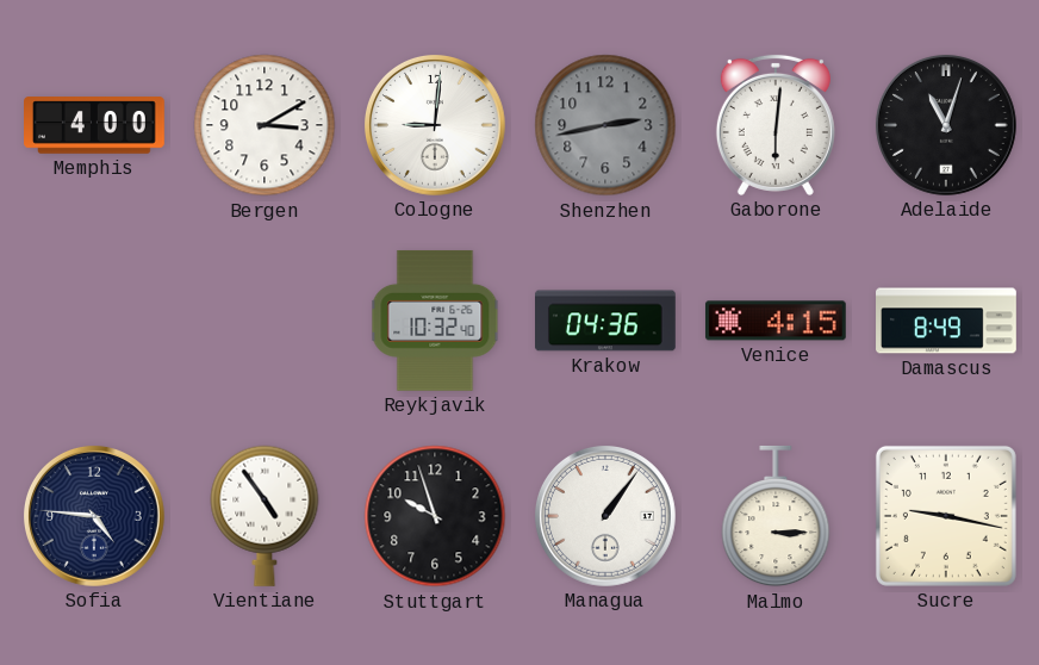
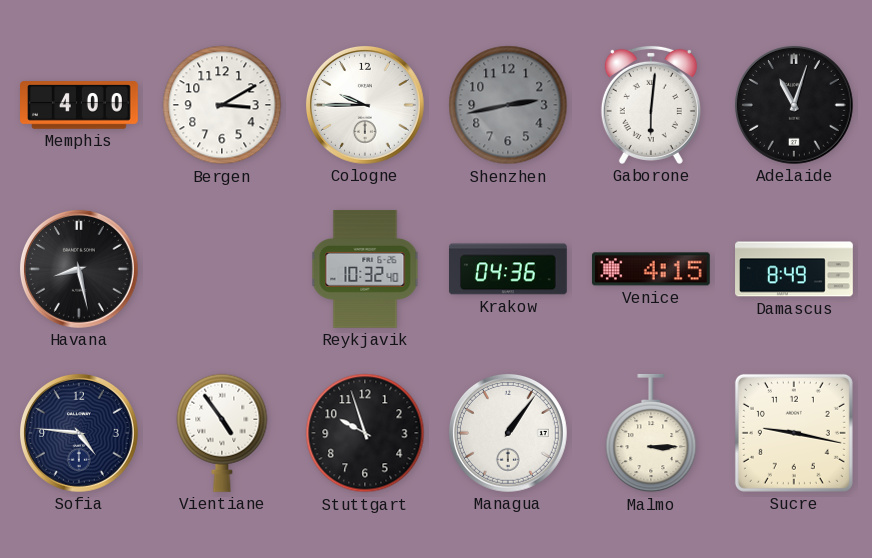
Cologne: 9:01 -> 9:45
Havana: none -> 8:28
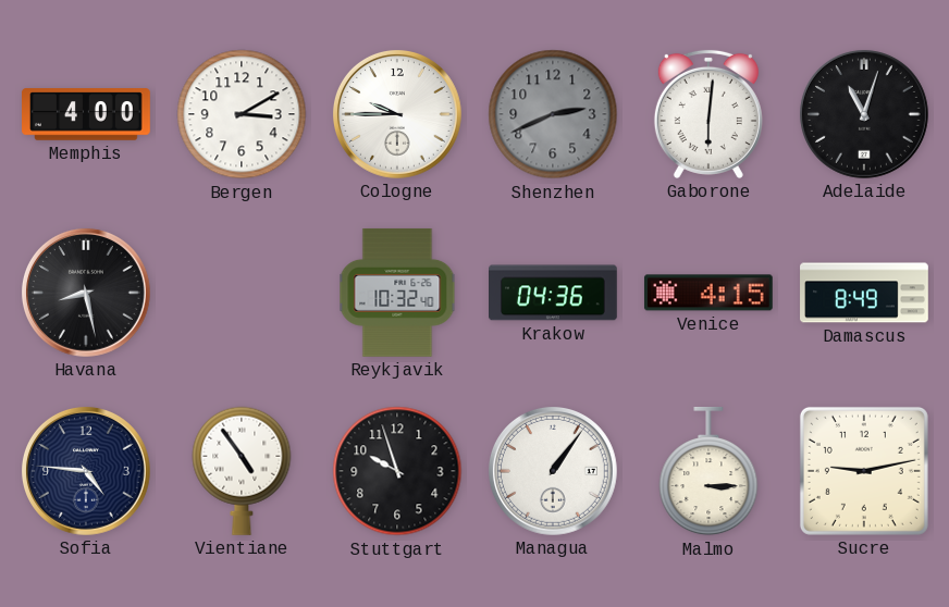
Shenzhen: 2:43 -> 2:41
Sucre: 9:17 -> 9:13
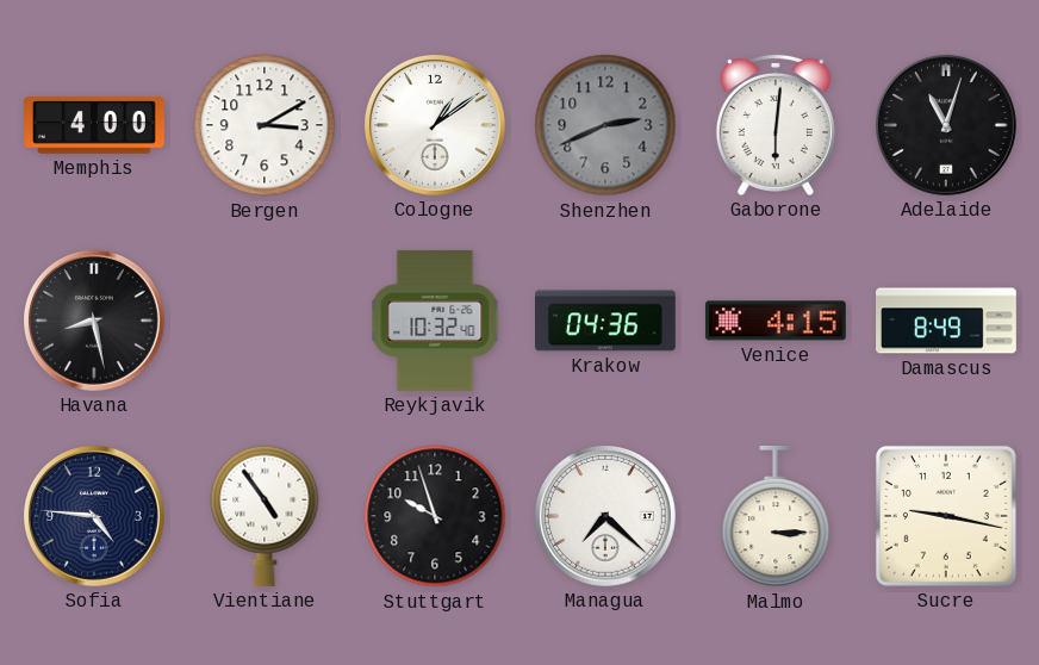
Cologne: 9:45 -> 1:09
Managua: 1:06 -> 7:22
Sucre: 9:13 -> 9:17
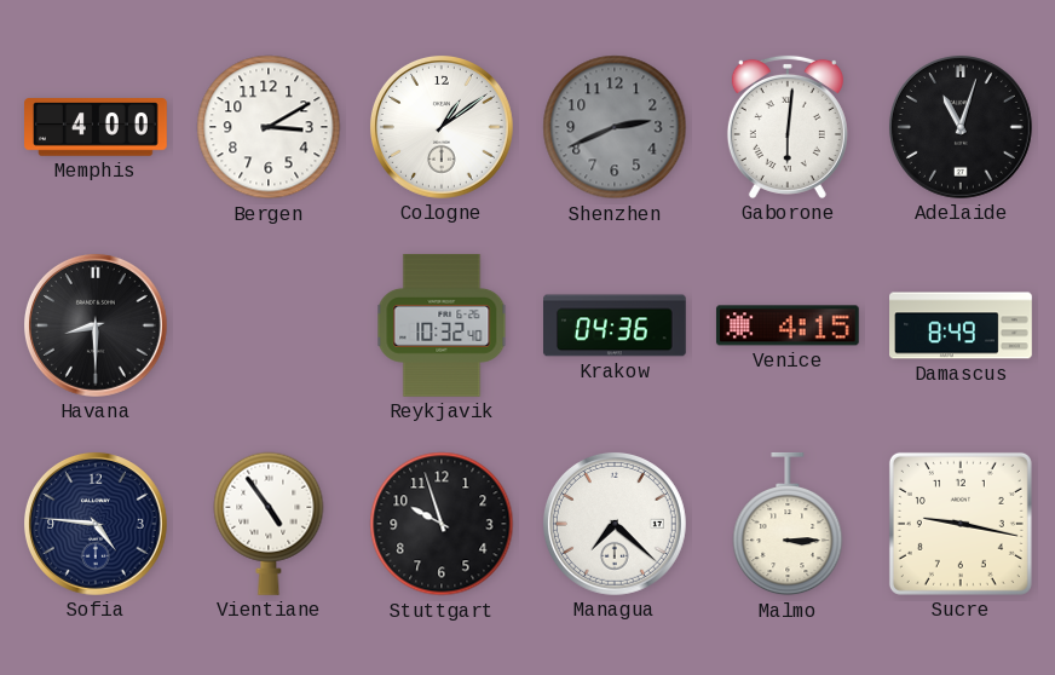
Havana: 8:28 -> 8:30
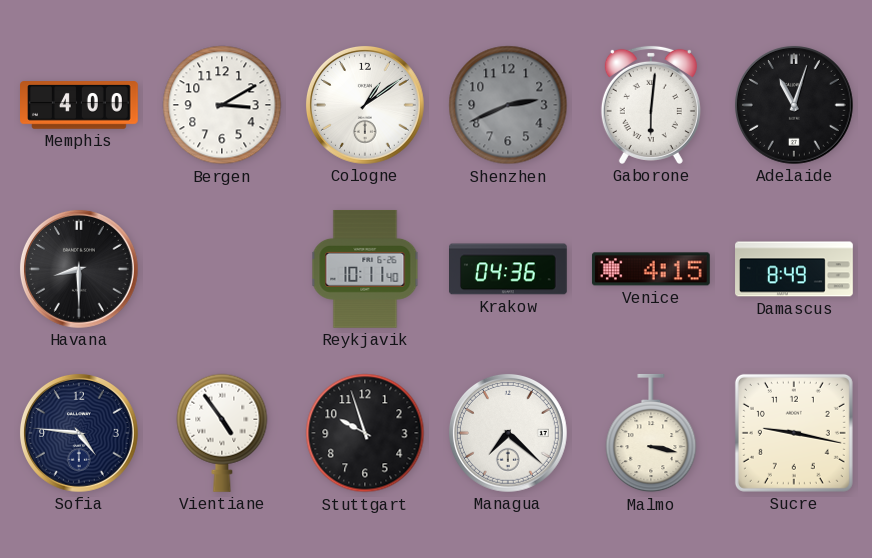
Reykjavik: 10:32 -> 10:11
Malmo: 3:15 -> 3:17
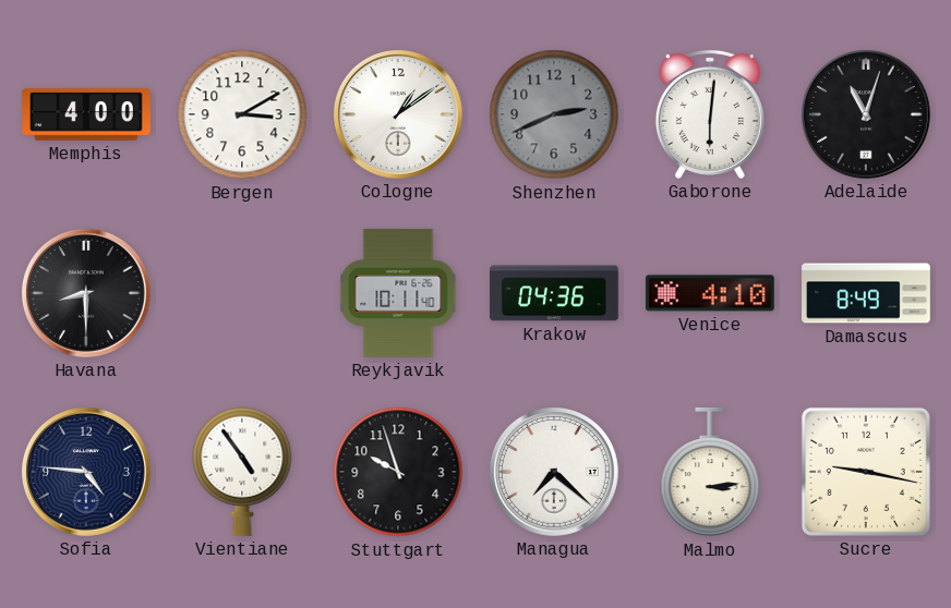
Venice: 4:15 -> 4:10
Malmo: 3:17 -> 3:14
